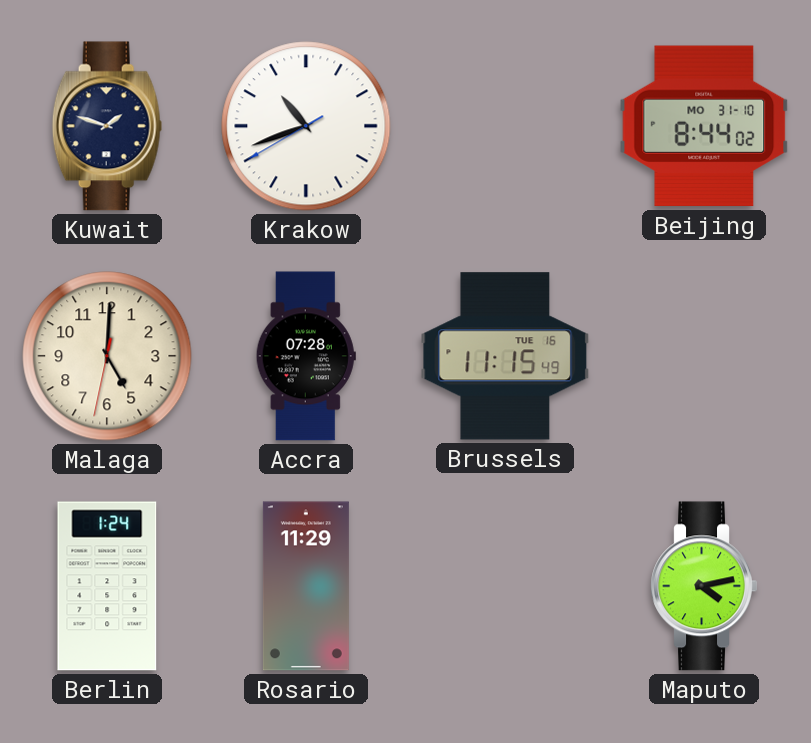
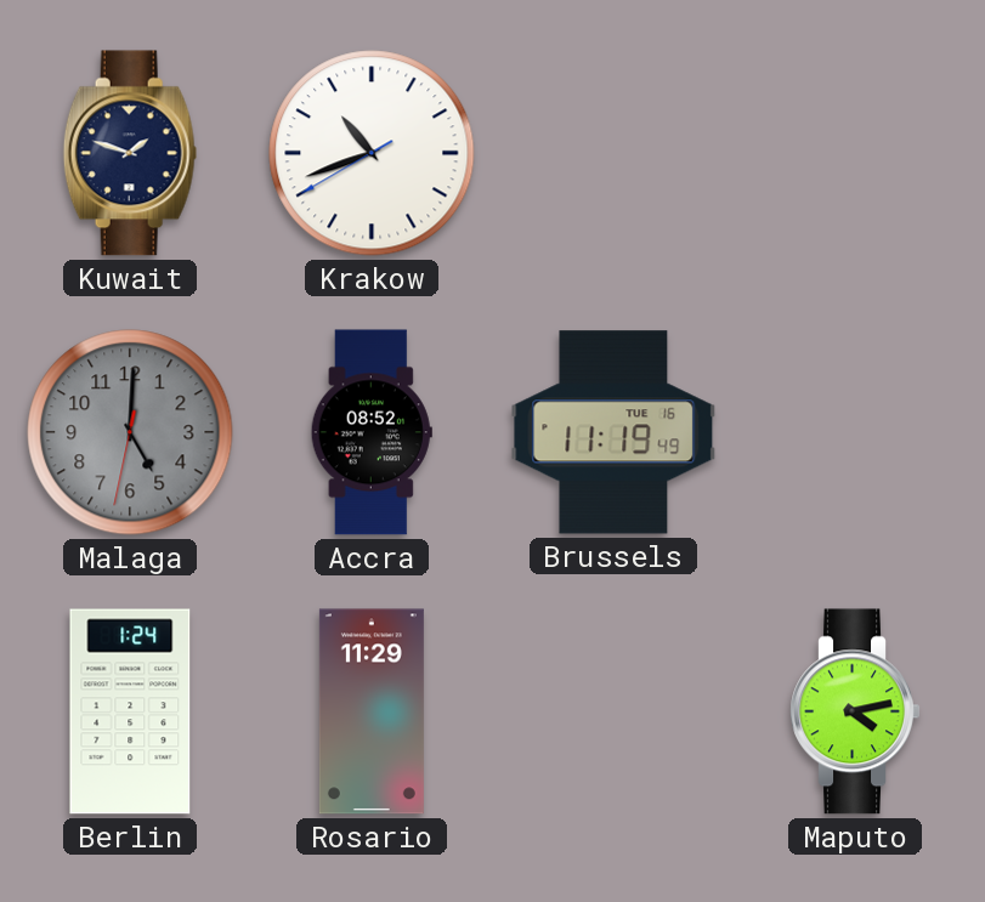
Beijing: 8:44 -> none
Malaga dial: cream -> grey
Accra: 07:28 -> 08:52
Brussels: 11:15 -> 11:19
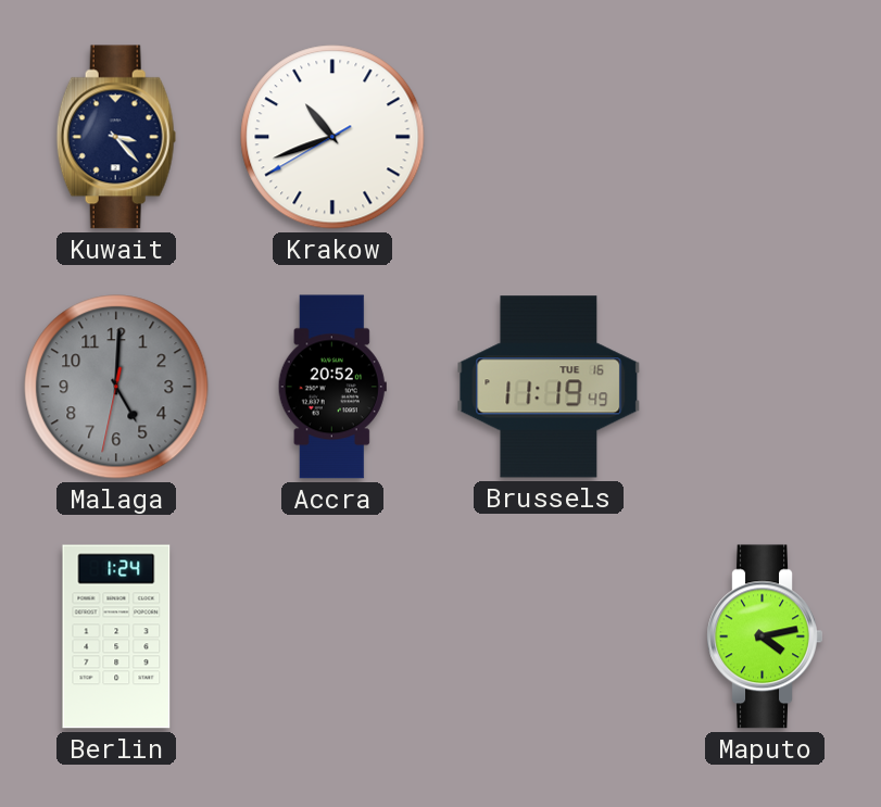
Kuwait: 1:48 -> 3:23
Accra: 08:52 -> 20:52
Rosario: 11:29 -> none
